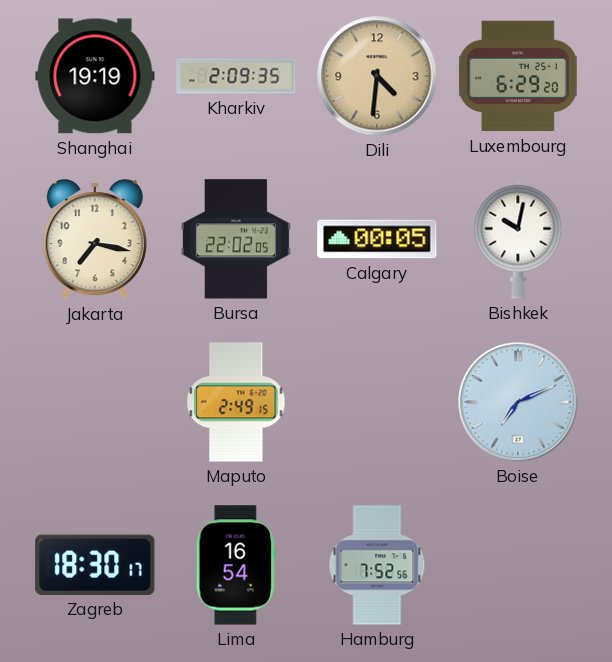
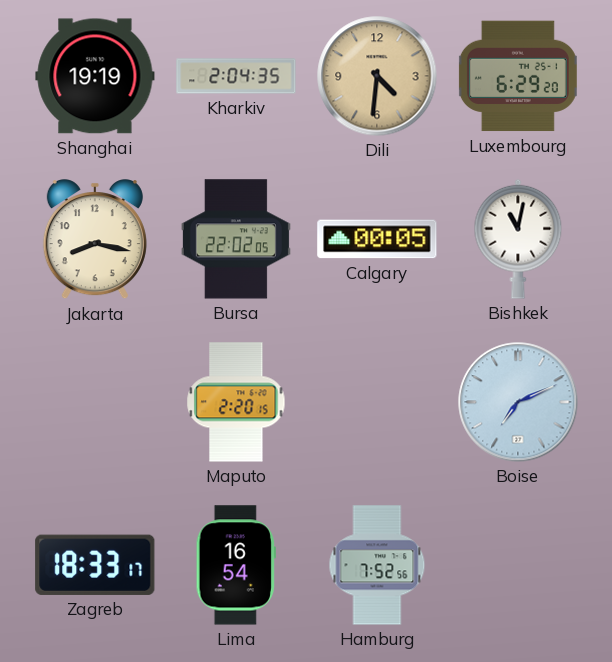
Kharkiv: 2:09 -> 2:04
Jakarta: 7:17 -> 8:17
Bishkek: 10:02 -> 11:02
Maputo: 2:49 -> 2:20
Zagreb: 18:30 -> 18:33
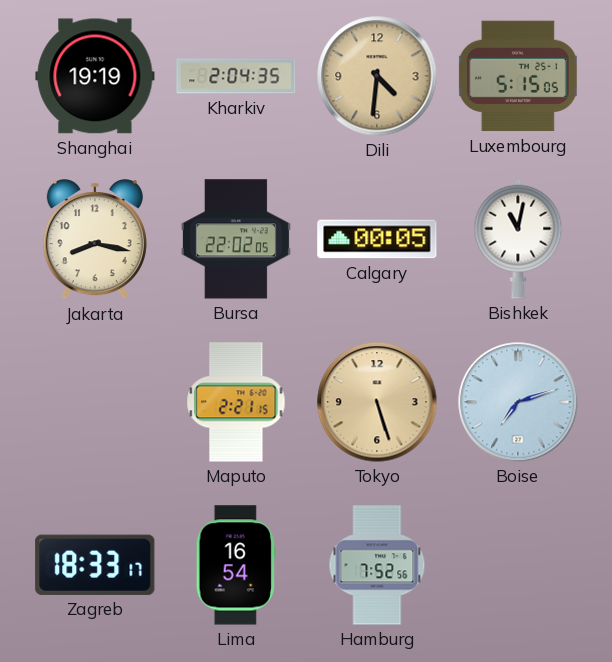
Luxembourg: 6:29 -> 5:15
Maputo: 2:20 -> 2:21
Tokyo: none -> 5:27
Boise: 7:11 -> 7:12
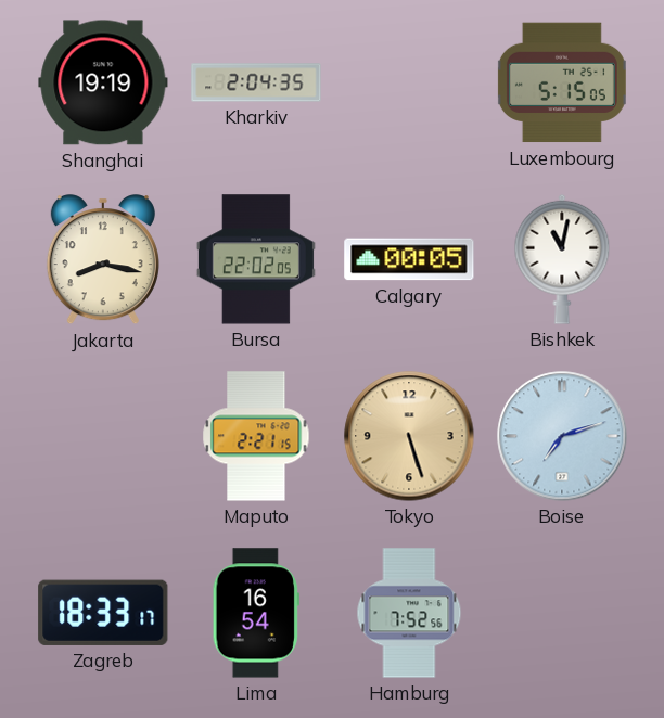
Dili: 4:31 -> none
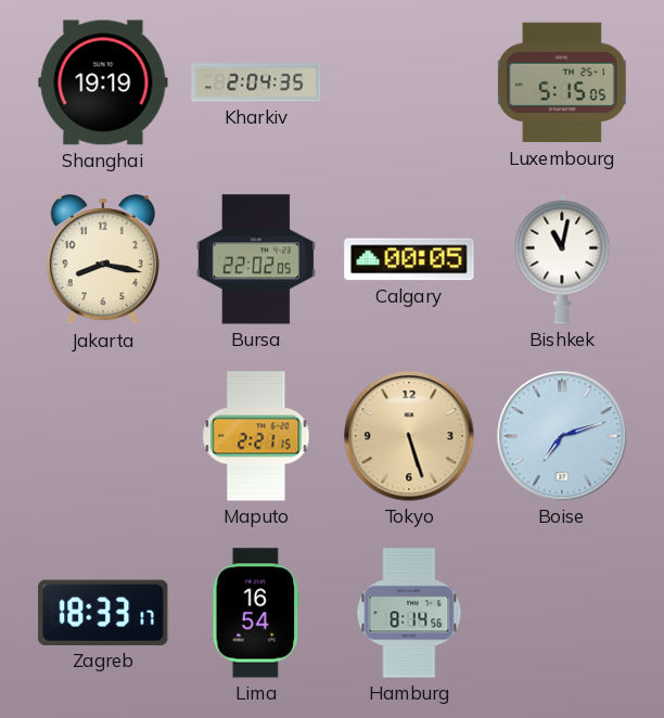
Hamburg: 7:52 -> 8:14
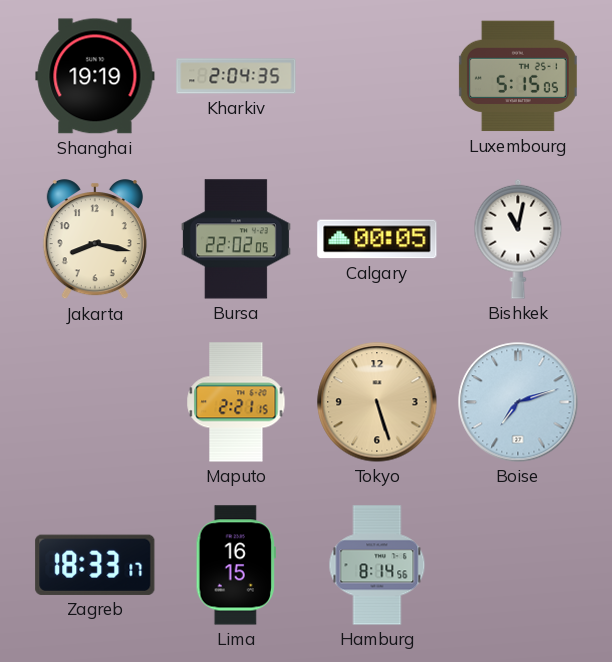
Lima: 16:54 -> 16:15
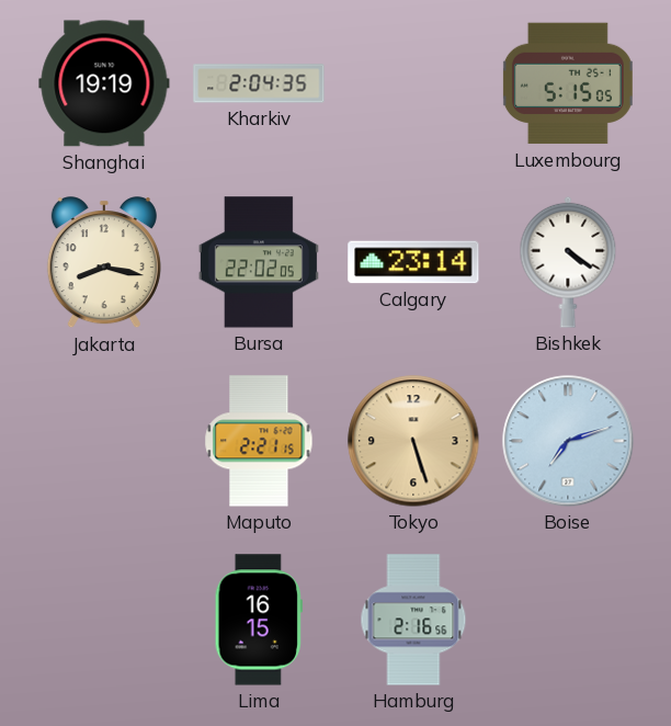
Calgary: 00:05 -> 23:14
Bishkek: 11:02 -> 4:21
Zagreb: 18:33 -> none
Hamburg: 8:14 -> 2:16
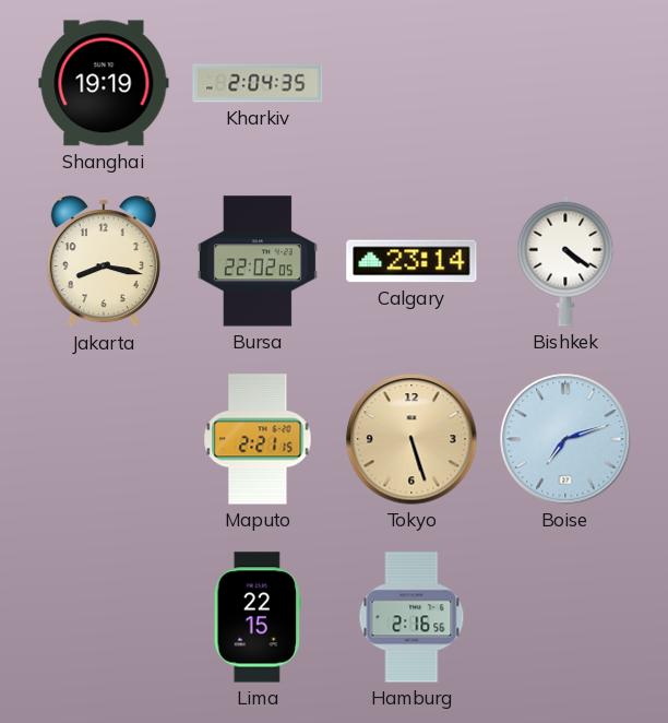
Luxembourg: 5:15 -> none
Lima: 16:15 -> 22:15
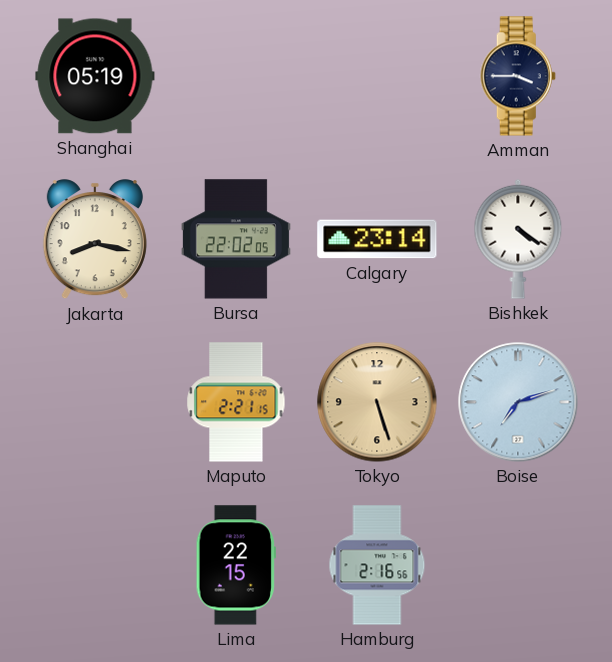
Shanghai: 19:19 -> 05:19
Kharkiv: 2:04 -> none
Amman: none -> 3:45
